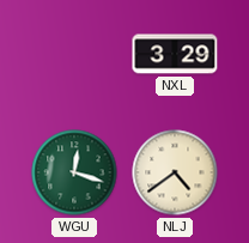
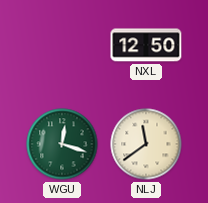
NXL: 3:29 -> 12:50
NLJ: 4:39 -> 11:39
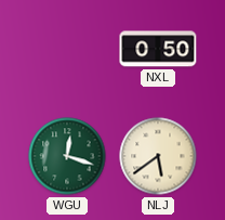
NXL: 12:50 -> 0:50
NLJ: 11:39 -> 5:39
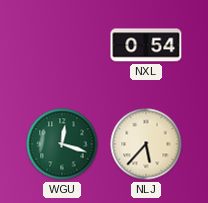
NXL: 0:50 -> 0:54
NLJ: 5:39 -> 5:37
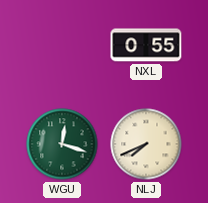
NXL: 0:54 -> 0:55
NLJ: 5:37 -> 7:41
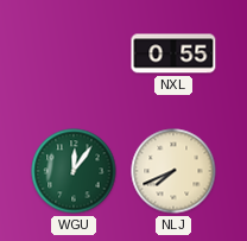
WGU: 12:18 -> 12:06
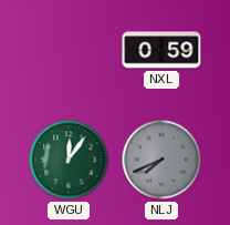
NXL: 0:55 -> 0:59
NLJ dial: cream -> grey
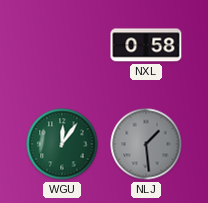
NXL: 0:59 -> 0:58
NLJ: 7:41 -> 1:29
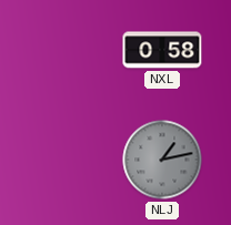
WGU: 12:06 -> none
NLJ: 1:29 -> 1:13
